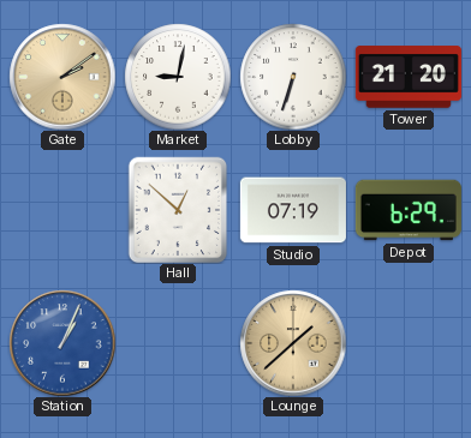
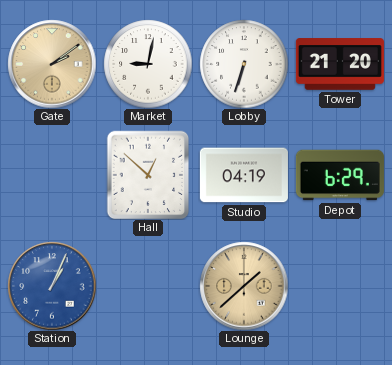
Studio: 07:19 -> 04:19
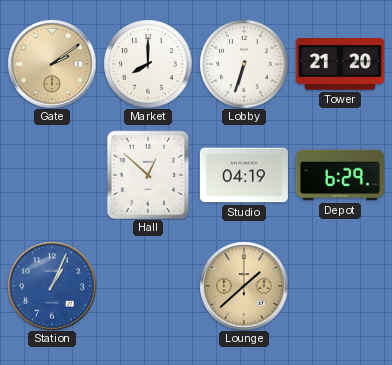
Market: 9:02 -> 8:00
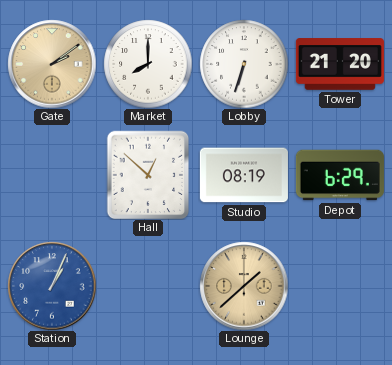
Studio: 04:19 -> 08:19
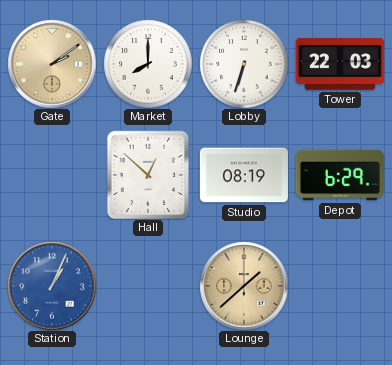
Tower: 21:20 -> 22:03
